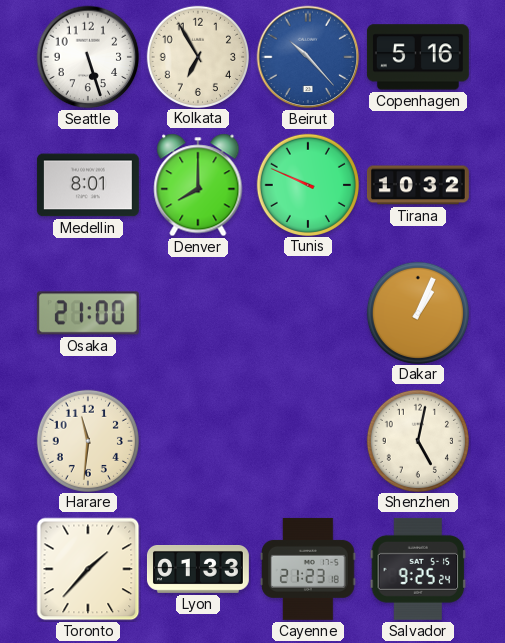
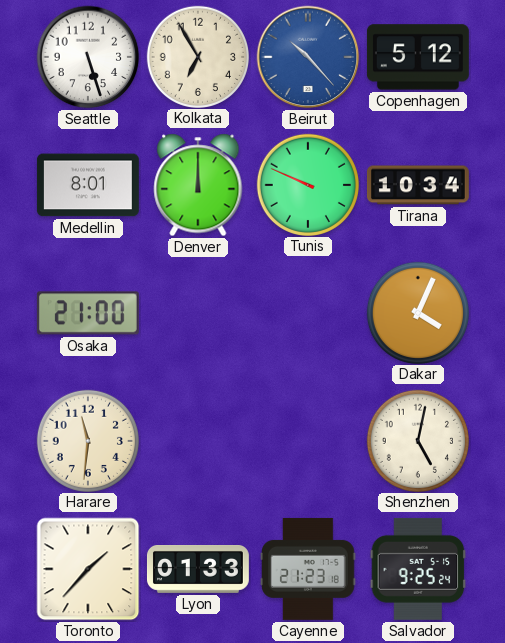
Copenhagen: 5:16 -> 5:12
Denver: 8:00 -> 12:00
Tirana: 10:32 -> 10:34
Dakar: 1:04 -> 4:04
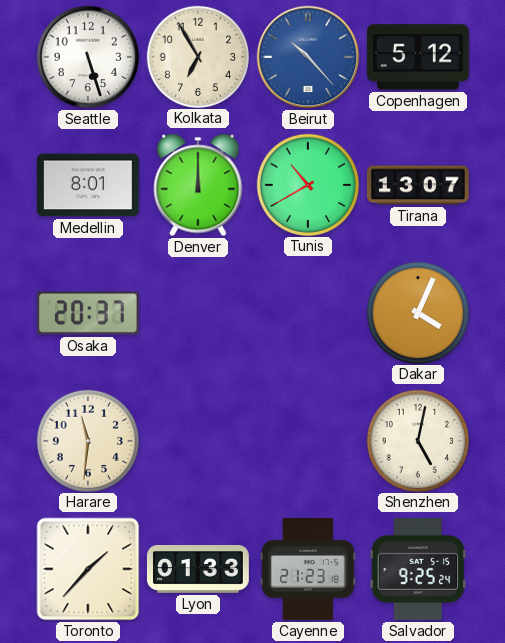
Tunis: 9:49 -> 10:40
Tirana: 10:34 -> 13:07
Osaka: 21:00 -> 20:37
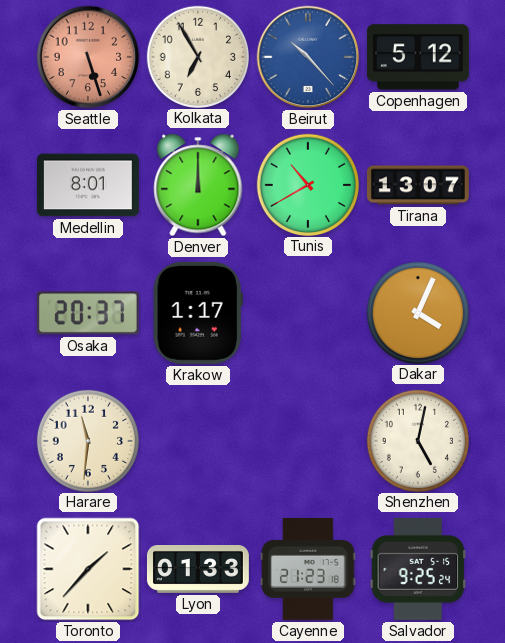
Seattle dial: white -> salmon
Krakow: none -> 1:17
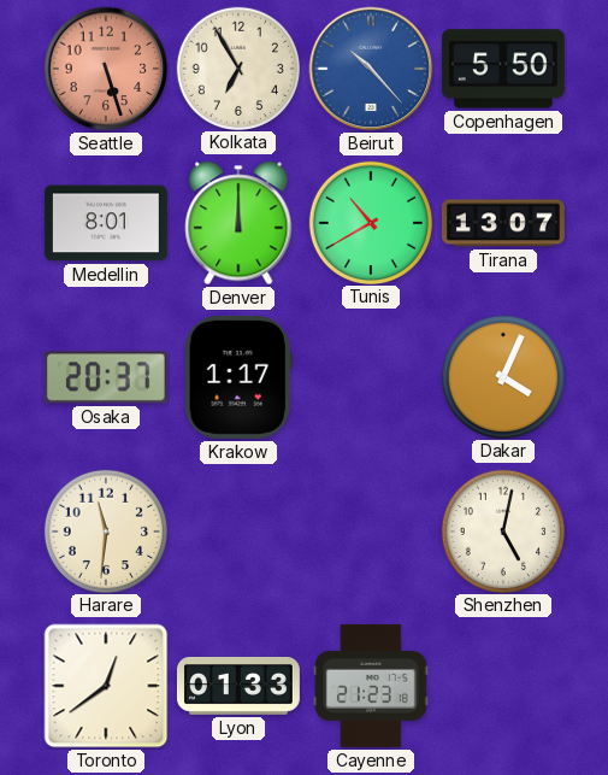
Copenhagen: 5:12 -> 5:50
Toronto: 1:37 -> 12:39
Salvador: 9:25 -> none
